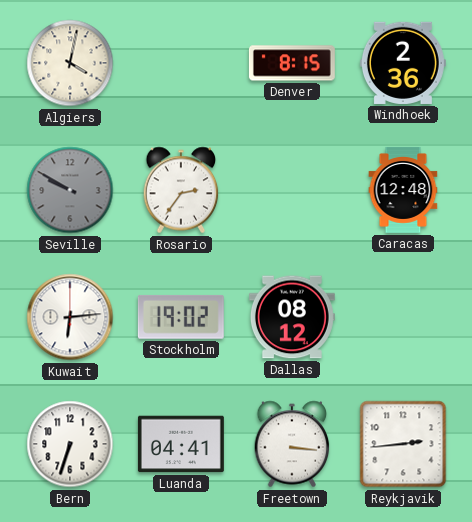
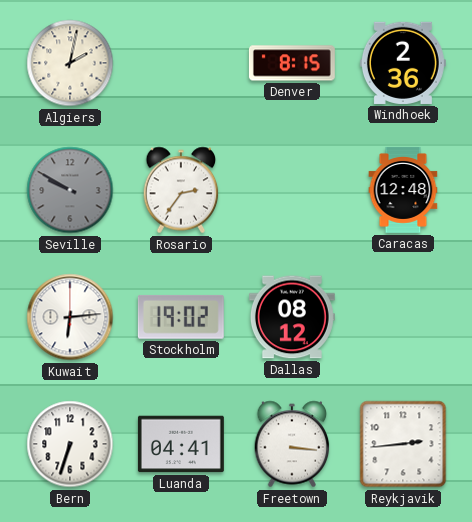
Algiers: 4:02 -> 2:02
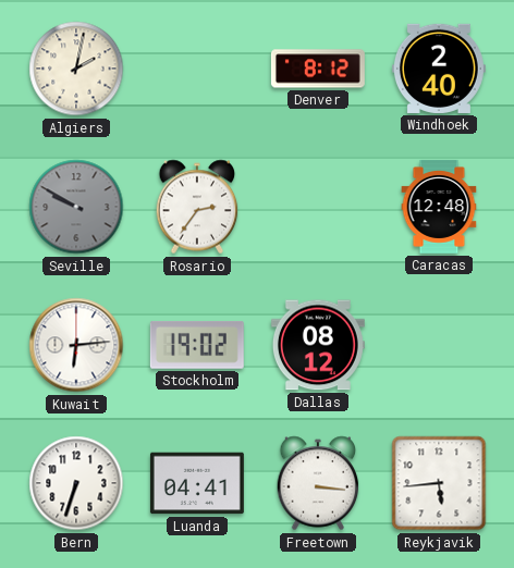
Denver: 8:15 -> 8:12
Windhoek: 2:36 -> 2:40
Reykjavik: 2:44 -> 5:44
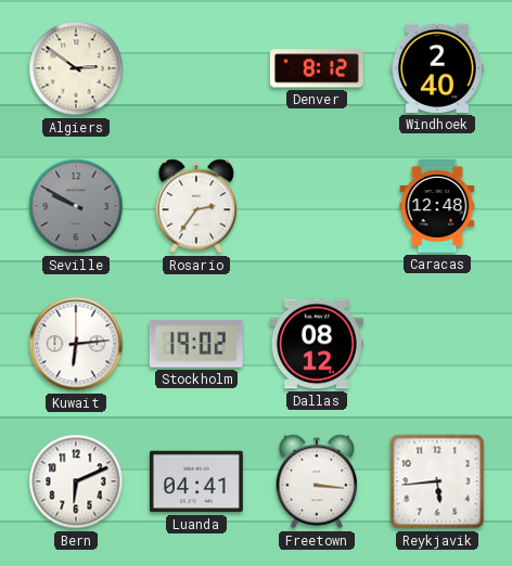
Algiers: 2:02 -> 2:51
Bern: 6:33 -> 6:11
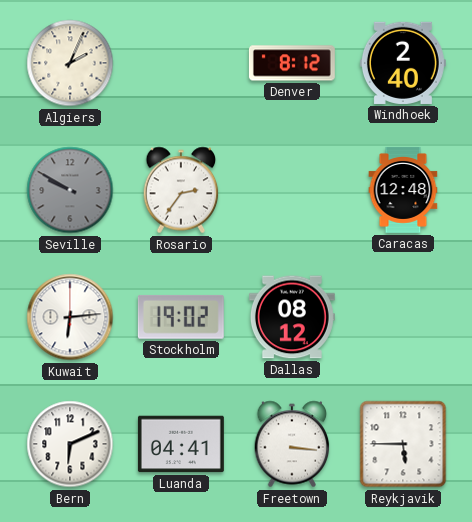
Algiers: 2:51 -> 2:04
Reykjavik: 5:44 -> 5:45
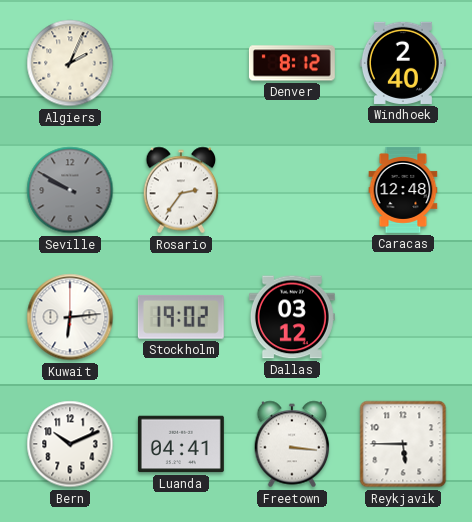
Dallas: 08:12 -> 03:12
Bern: 6:11 -> 10:11
